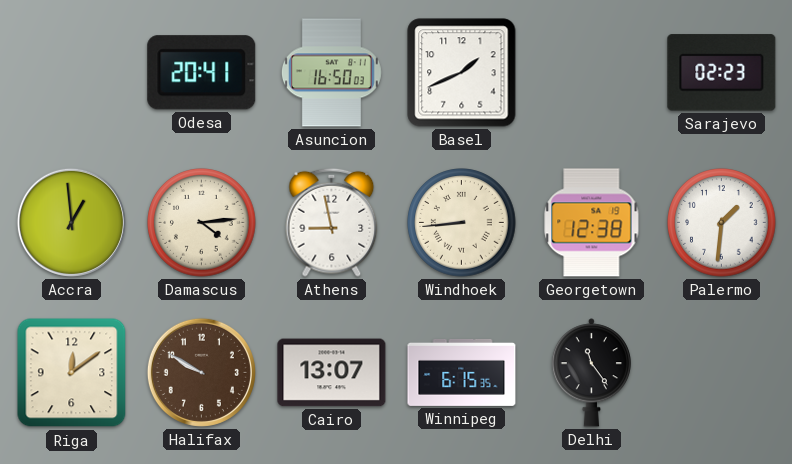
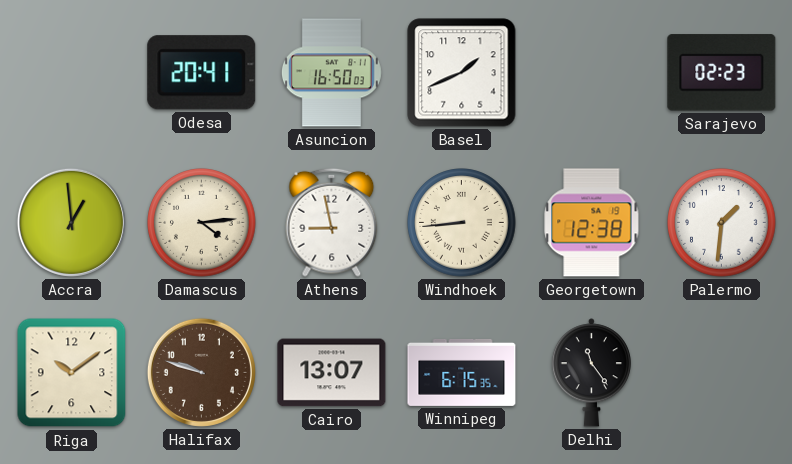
Riga: 12:09 -> 10:09
Halifax: 9:50 -> 9:48
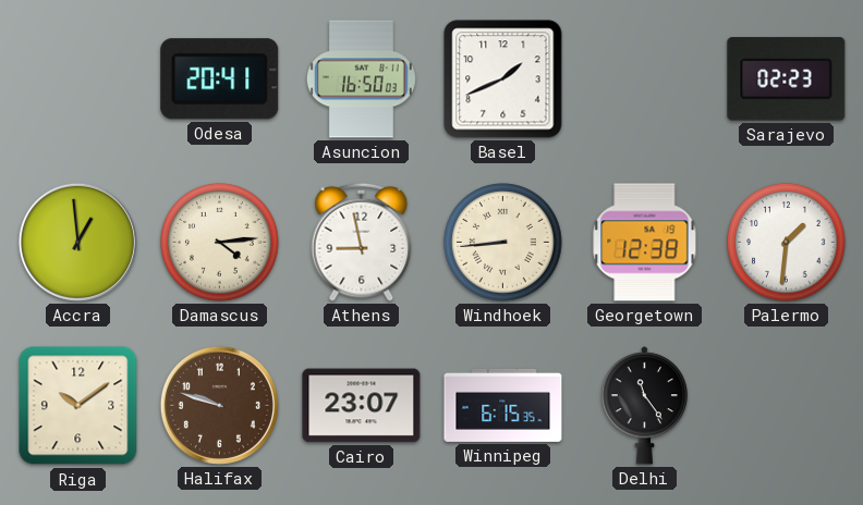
Cairo: 13:07 -> 23:07
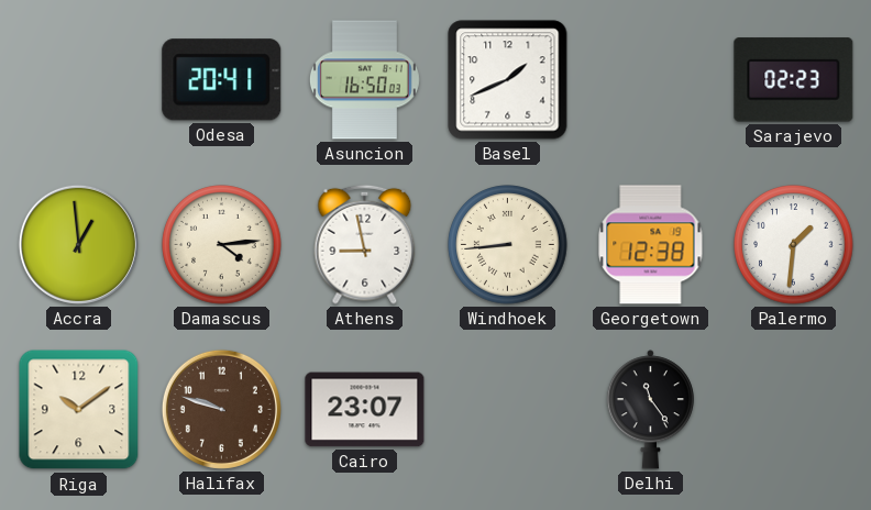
Winnipeg: 6:15 -> none
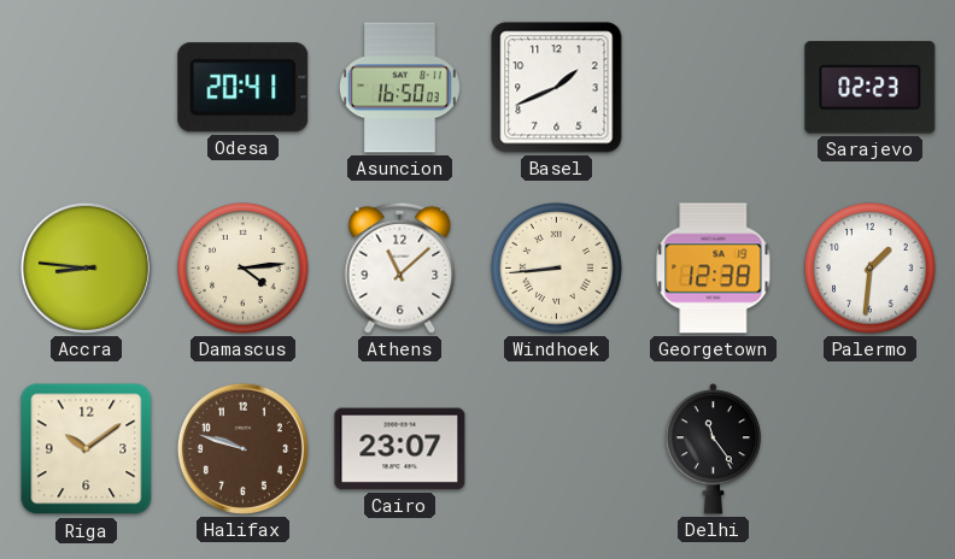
Accra: 12:59 -> 8:46
Athens: 8:58 -> 11:08
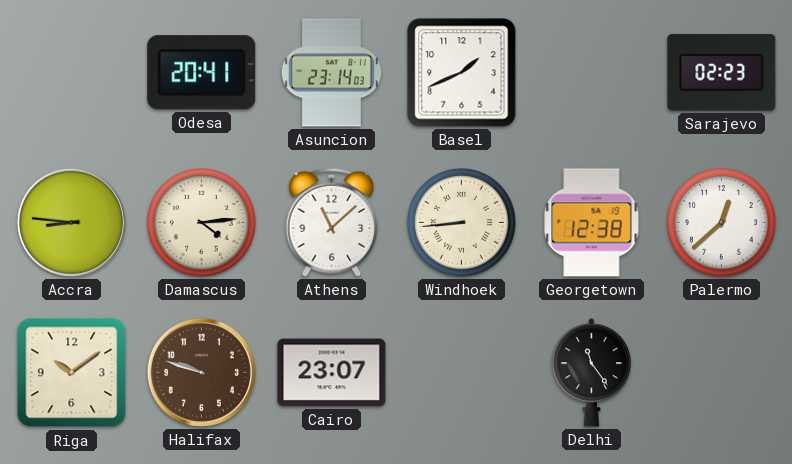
Asuncion: 16:50 -> 23:14
Palermo: 1:31 -> 12:38
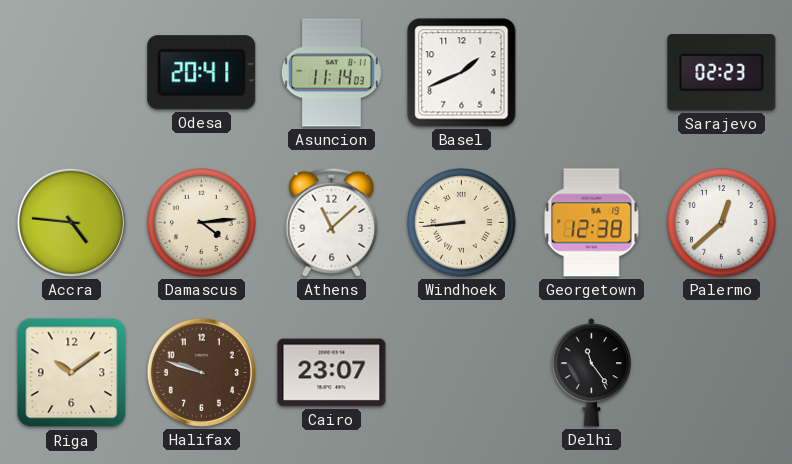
Asuncion: 23:14 -> 11:14
Accra: 8:46 -> 4:46
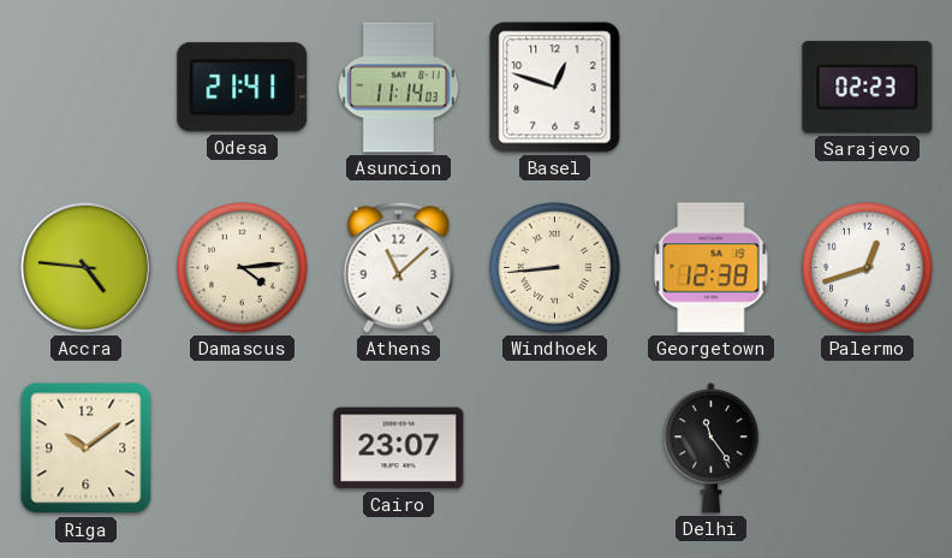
Odesa: 20:41 -> 21:41
Basel: 1:41 -> 12:48
Palermo: 12:38 -> 12:42
Halifax: 9:48 -> none
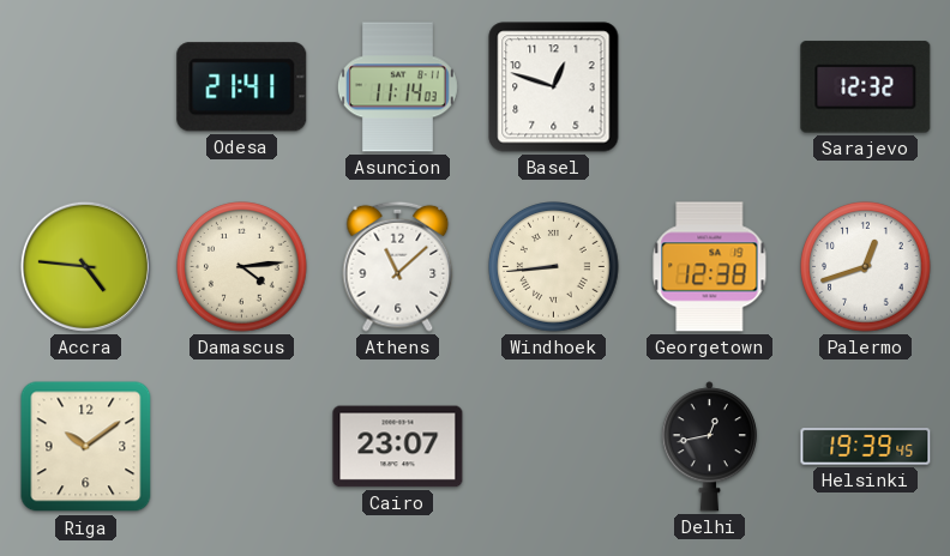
Sarajevo: 02:23 -> 12:32
Delhi: 11:24 -> 12:43
Helsinki: none -> 19:39
